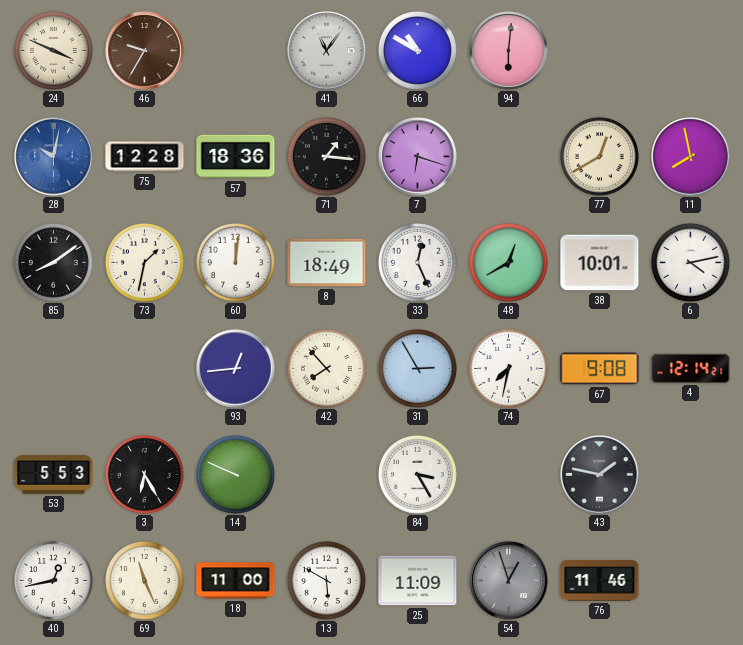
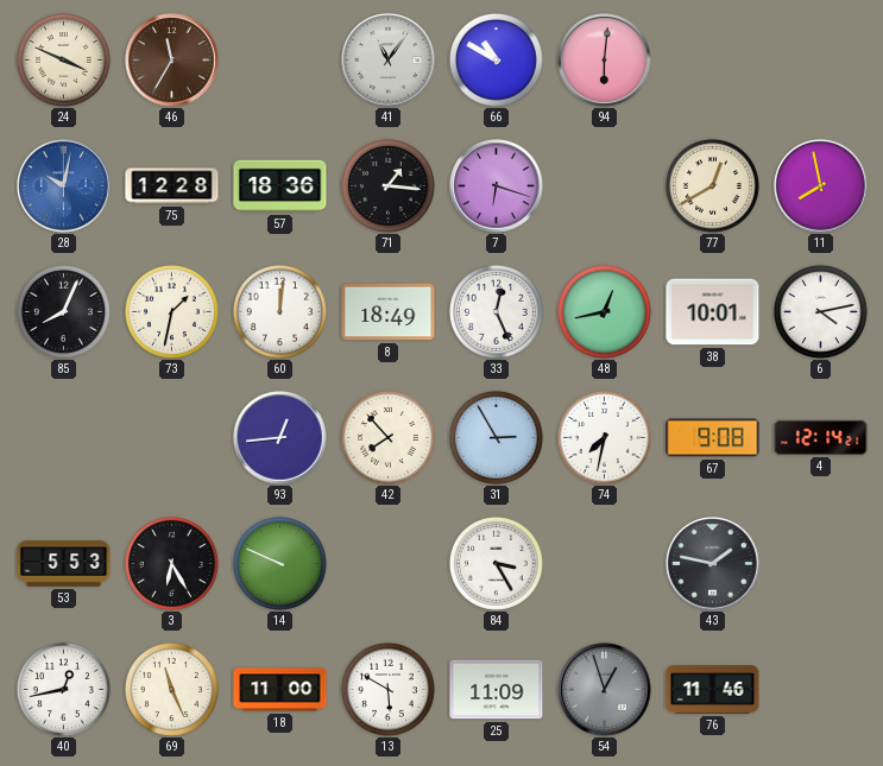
46: 9:35 -> 11:35
85: 8:09 -> 8:04
48: 12:40 -> 12:43
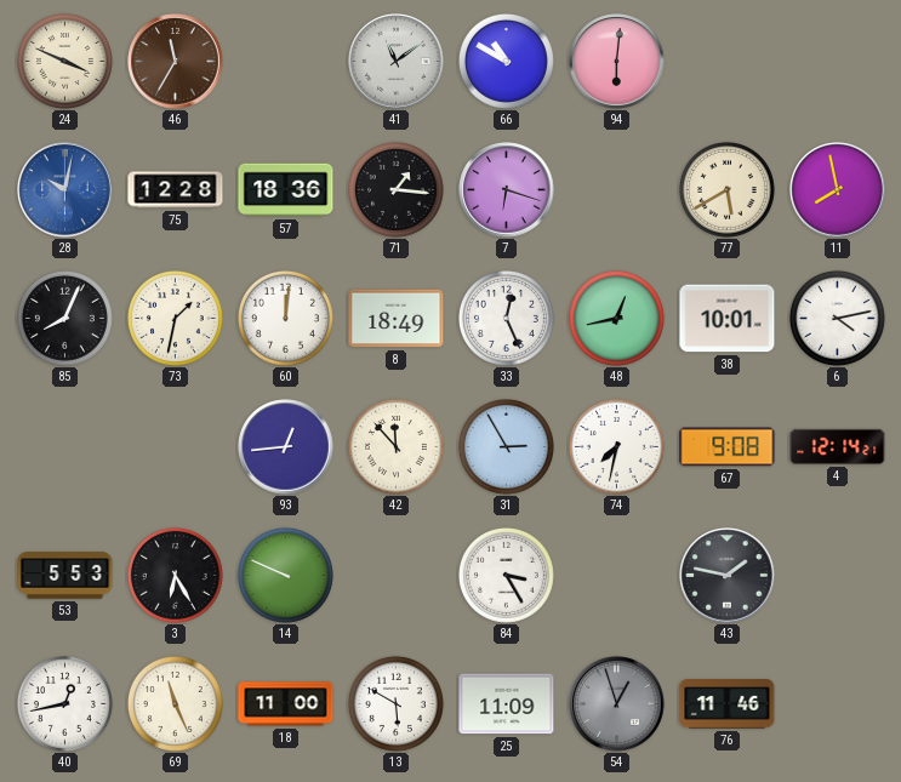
41: 11:06 -> 11:09
77: 12:40 -> 5:40
42: 7:53 -> 11:53
